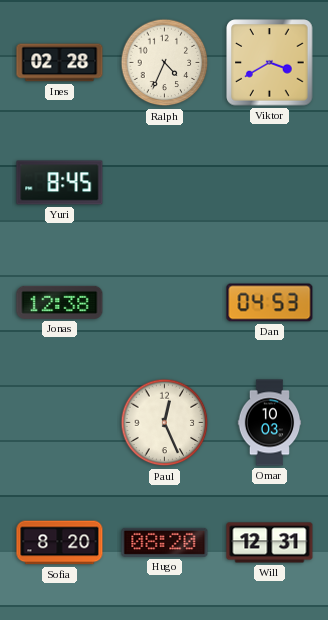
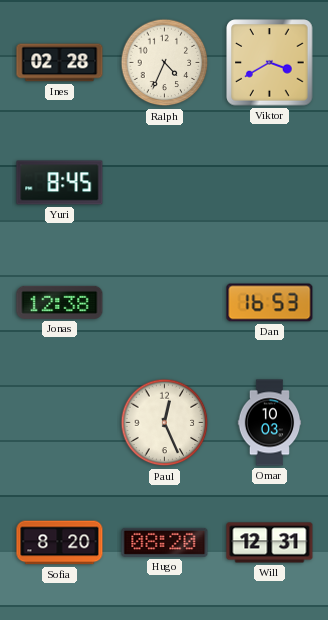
Dan: 04:53 -> 16:53
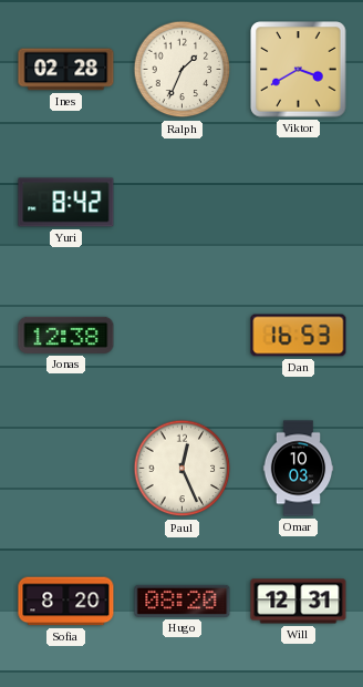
Ralph: 4:34 -> 1:34
Yuri: 8:45 -> 8:42
